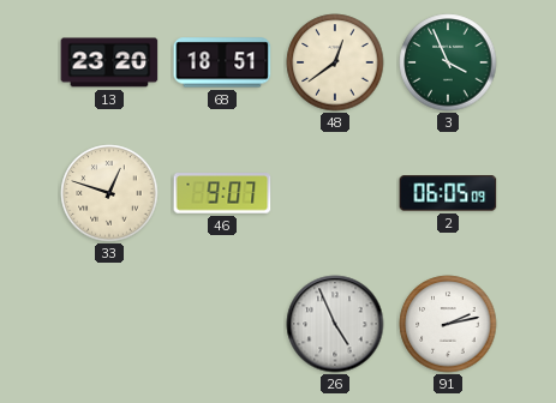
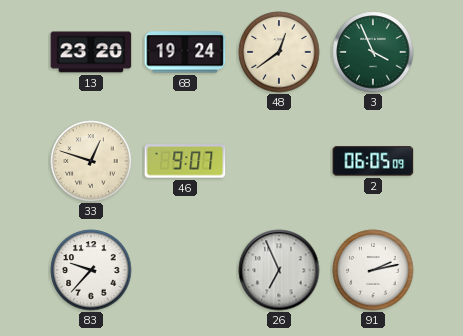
68: 18:51 -> 19:24
83: none -> 9:37
26: 4:56 -> 6:56
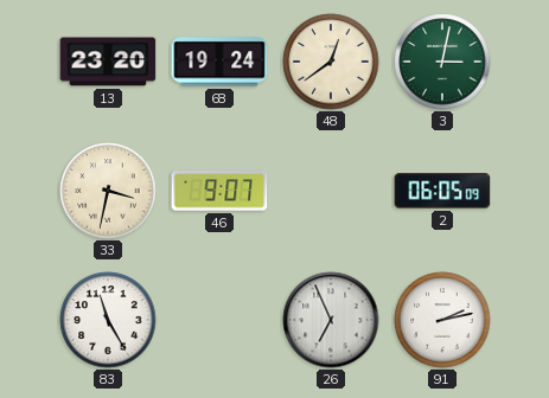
3: 3:56 -> 3:02
33: 12:48 -> 3:32
83: 9:37 -> 11:25
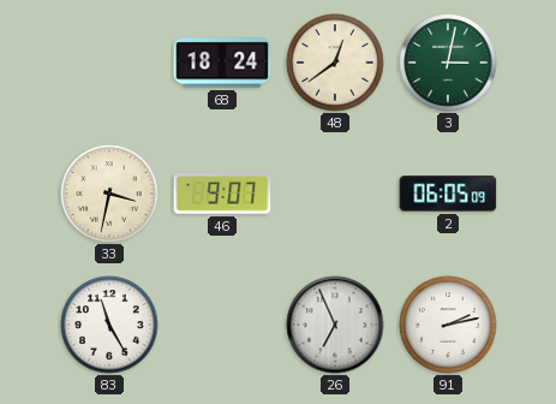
13: 23:20 -> none
68: 19:24 -> 18:24
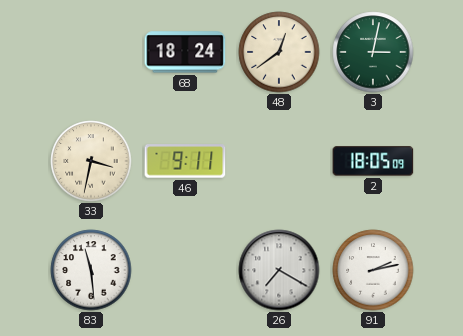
46: 9:07 -> 9:11
2: 06:05 -> 18:05
83: 11:25 -> 11:29
26: 6:56 -> 7:20
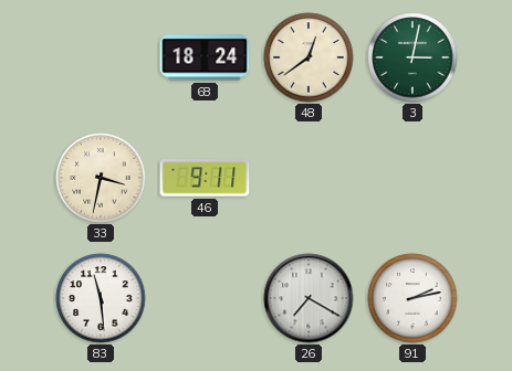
2: 18:05 -> none
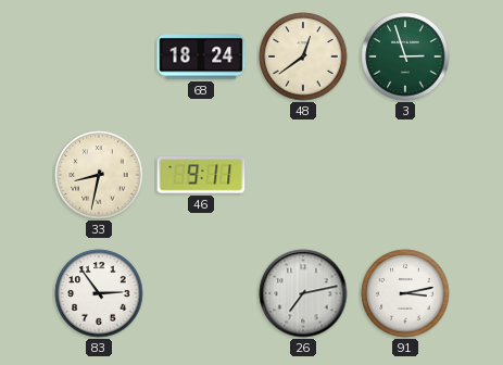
3: 3:02 -> 2:57
33: 3:32 -> 8:32
83: 11:29 -> 2:54
26: 7:20 -> 7:13
91: 2:13 -> 3:13
